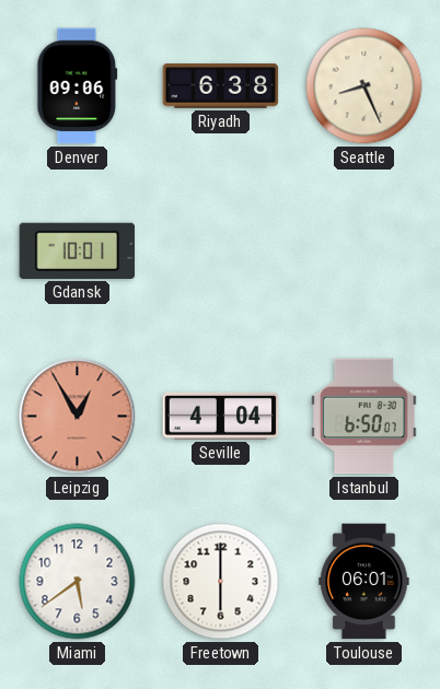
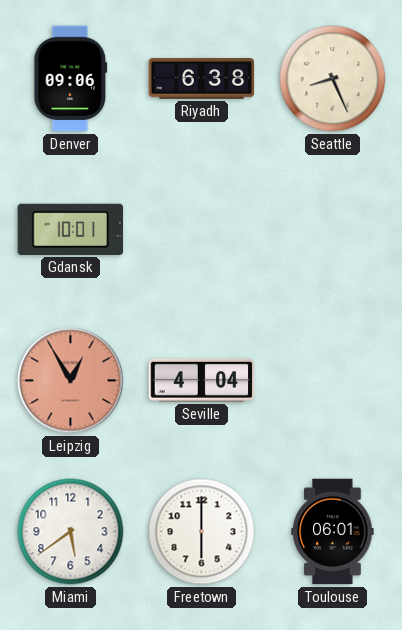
Istanbul: 6:50 -> none
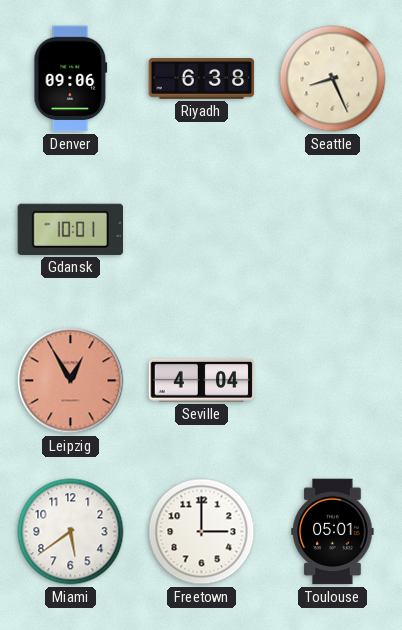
Freetown: 6:00 -> 3:00
Toulouse: 06:01 -> 05:01
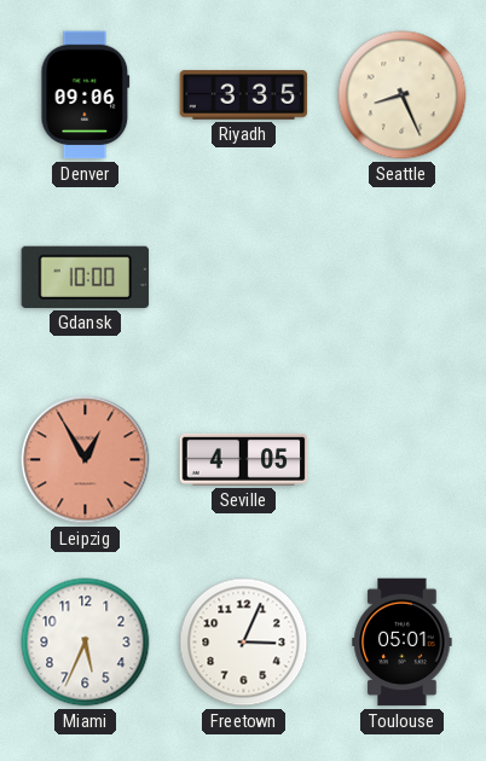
Riyadh: 6:38 -> 3:35
Gdansk: 10:01 -> 10:00
Seville: 4:04 -> 4:05
Miami: 5:39 -> 5:34
Freetown: 3:00 -> 3:04
